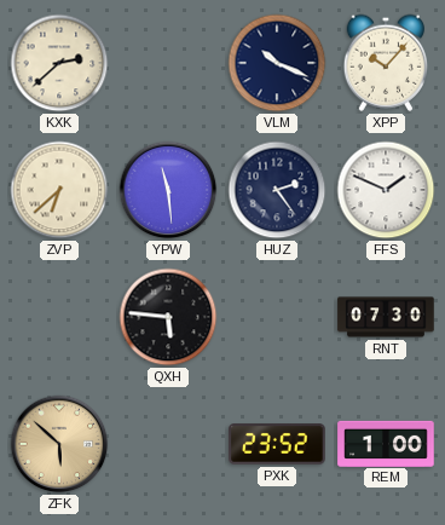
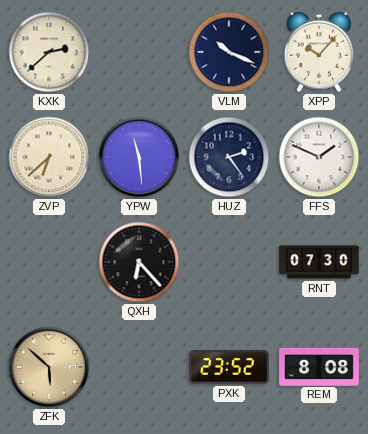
QXH: 5:46 -> 6:23
REM: 1:00 -> 8:08
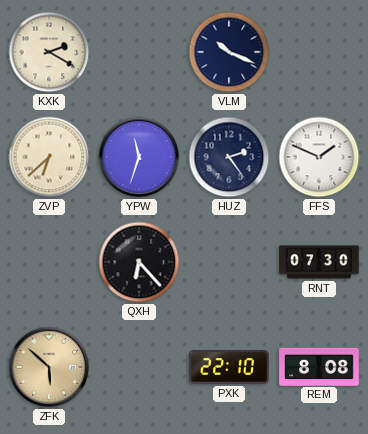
KXK: 2:38 -> 2:20
XPP: 10:07 -> none
YPW: 11:29 -> 11:33
PXK: 23:52 -> 22:10
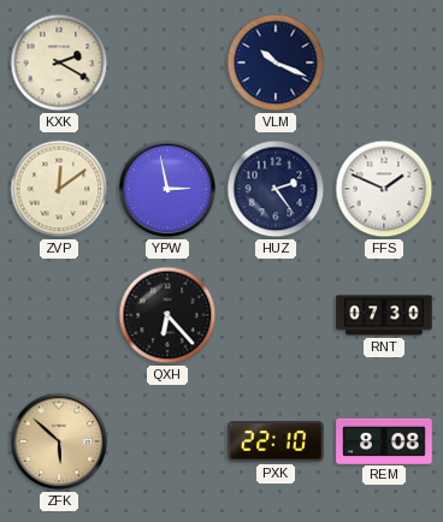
ZVP: 6:38 -> 12:09
YPW: 11:33 -> 2:58
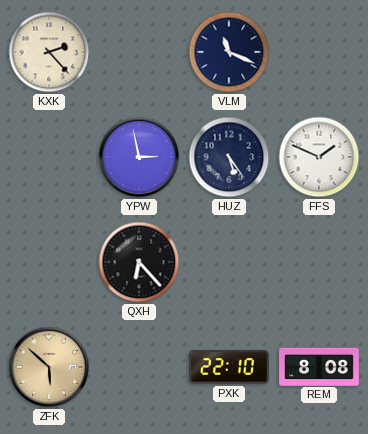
KXK: 2:20 -> 2:23
VLM: 10:19 -> 11:19
ZVP: 12:09 -> none
HUZ: 2:24 -> 5:24
RNT: 07:30 -> none
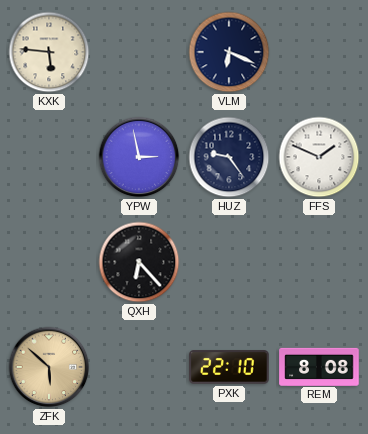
KXK: 2:23 -> 5:46
VLM: 11:19 -> 6:19
HUZ: 5:24 -> 9:24
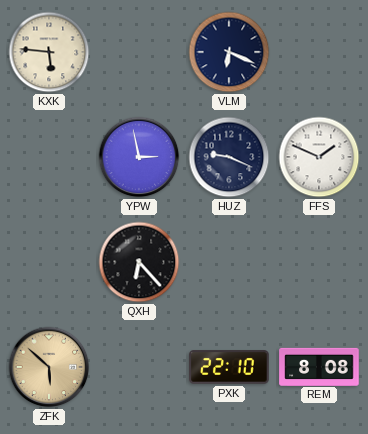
HUZ: 9:24 -> 9:19
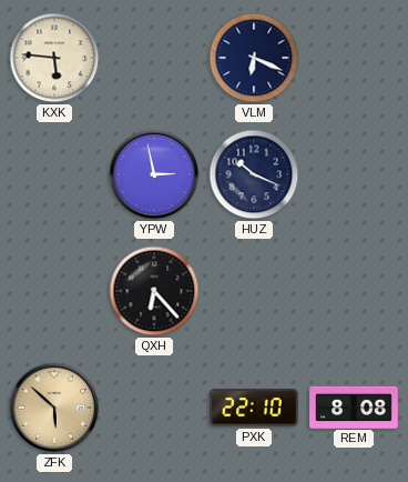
HUZ: 9:19 -> 10:19
FFS: 1:49 -> none
